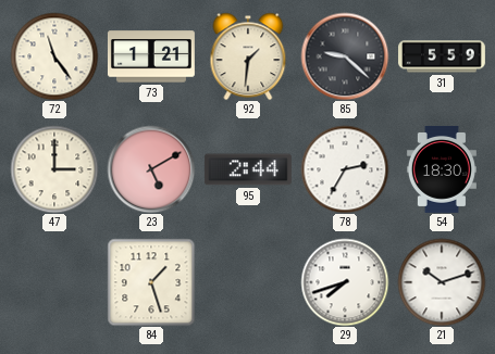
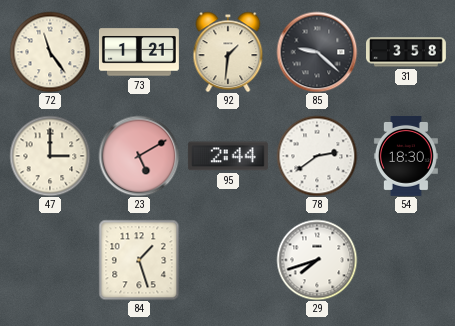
31: 5:59 -> 3:58
78: 2:35 -> 2:39
21: 10:12 -> none
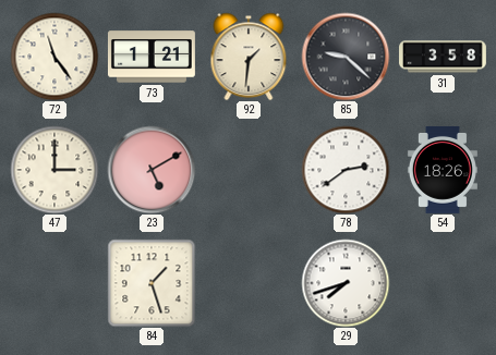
95: 2:44 -> none
54: 18:30 -> 18:26
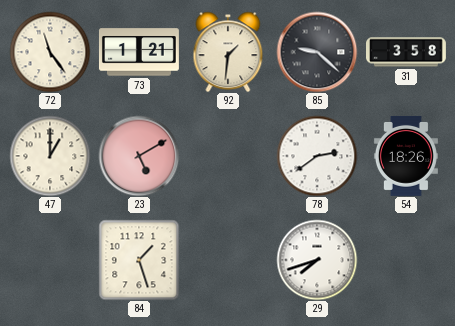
47: 3:00 -> 1:00
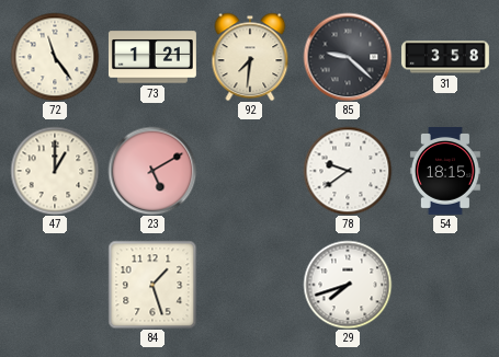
92: 1:31 -> 7:31
78: 2:39 -> 9:39
54: 18:26 -> 18:15
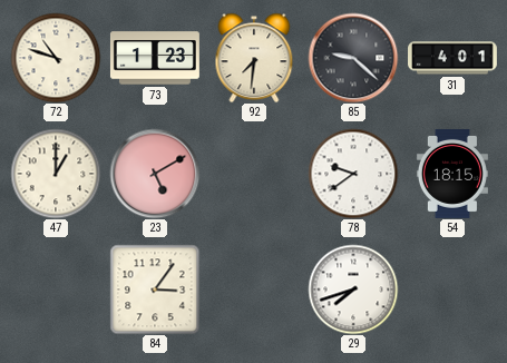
72: 11:24 -> 10:48
73: 1:21 -> 1:23
31: 3:58 -> 4:01
84: 1:27 -> 3:06
